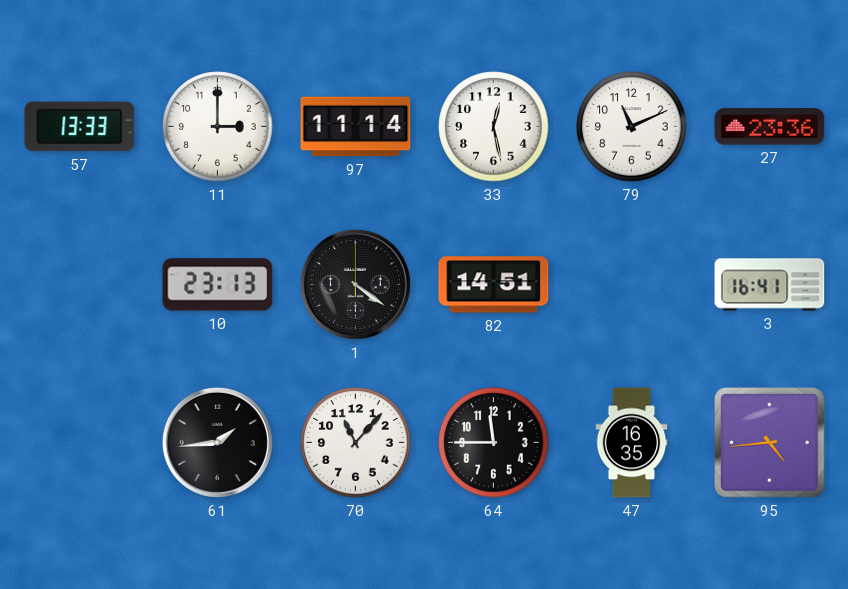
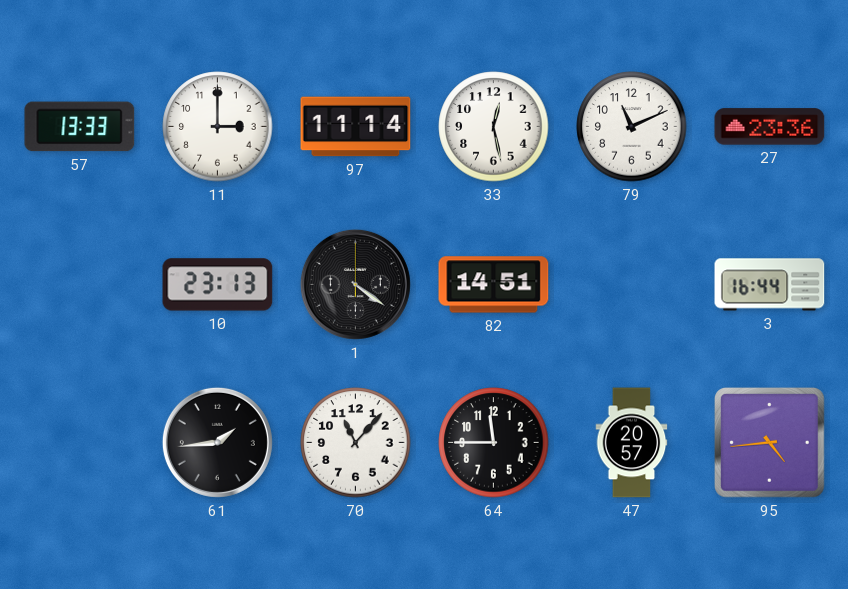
3: 16:41 -> 16:44
47: 16:35 -> 20:57
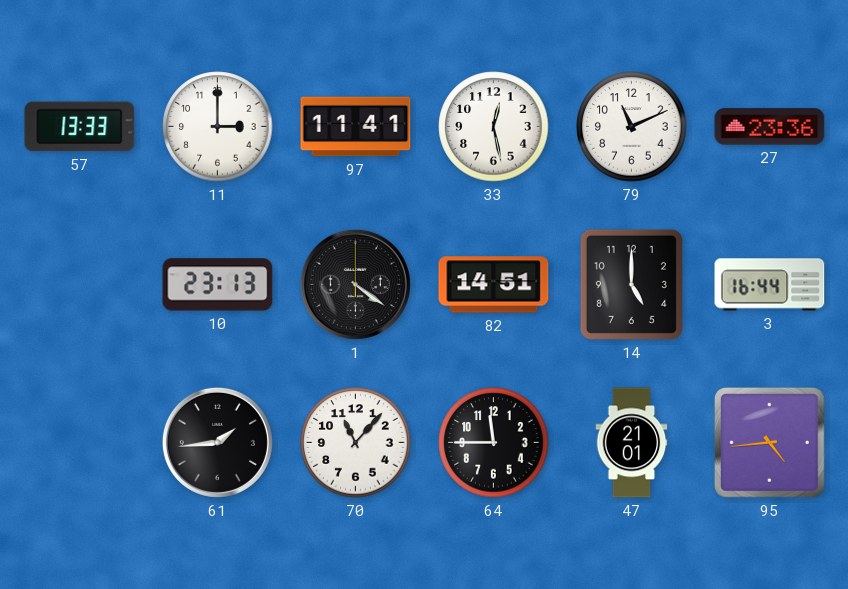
97: 11:14 -> 11:41
14: none -> 5:00
47: 20:57 -> 21:01
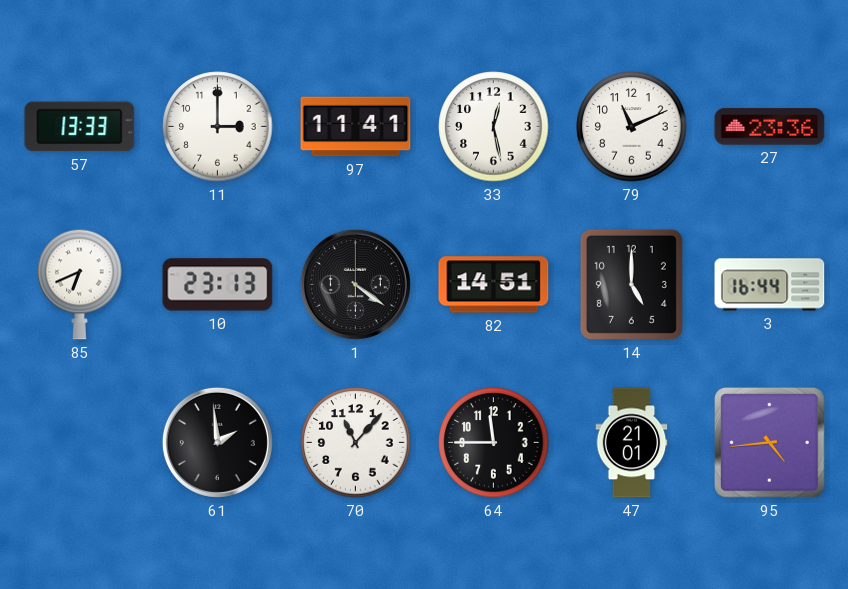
85: none -> 6:41
61: 1:44 -> 1:59
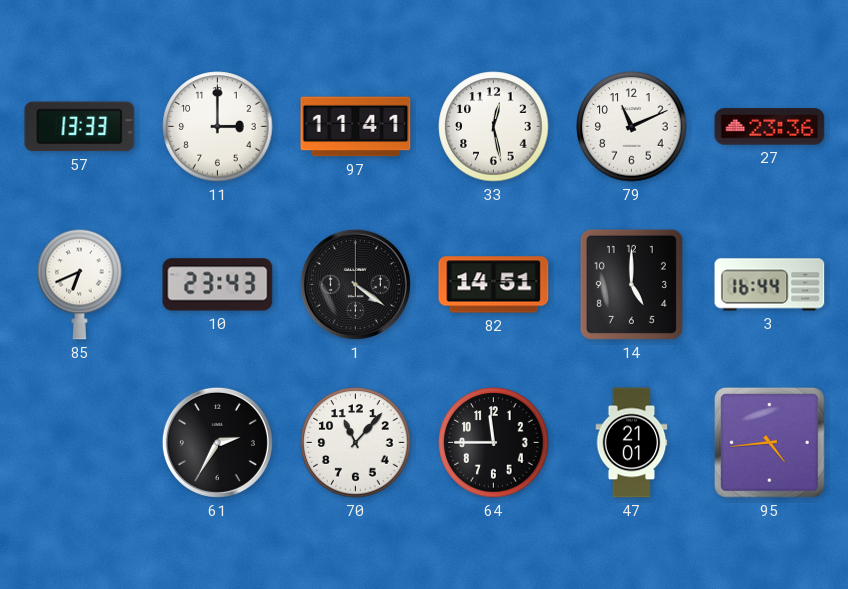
10: 23:13 -> 23:43
61: 1:59 -> 2:35
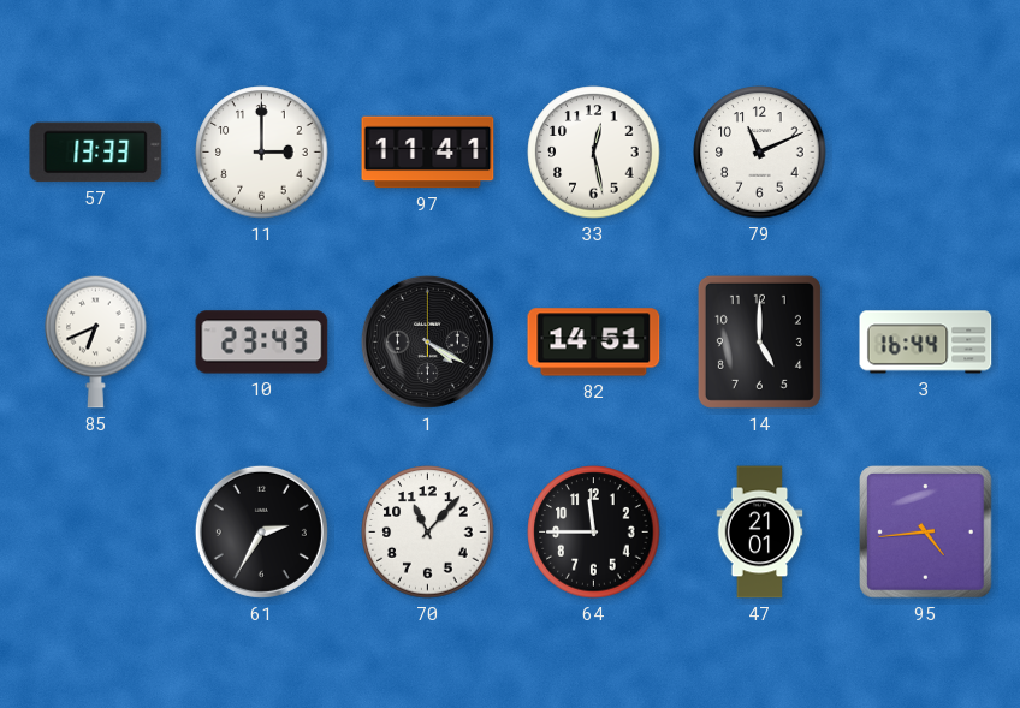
27: 23:36 -> none
1: 4:21 -> 4:20
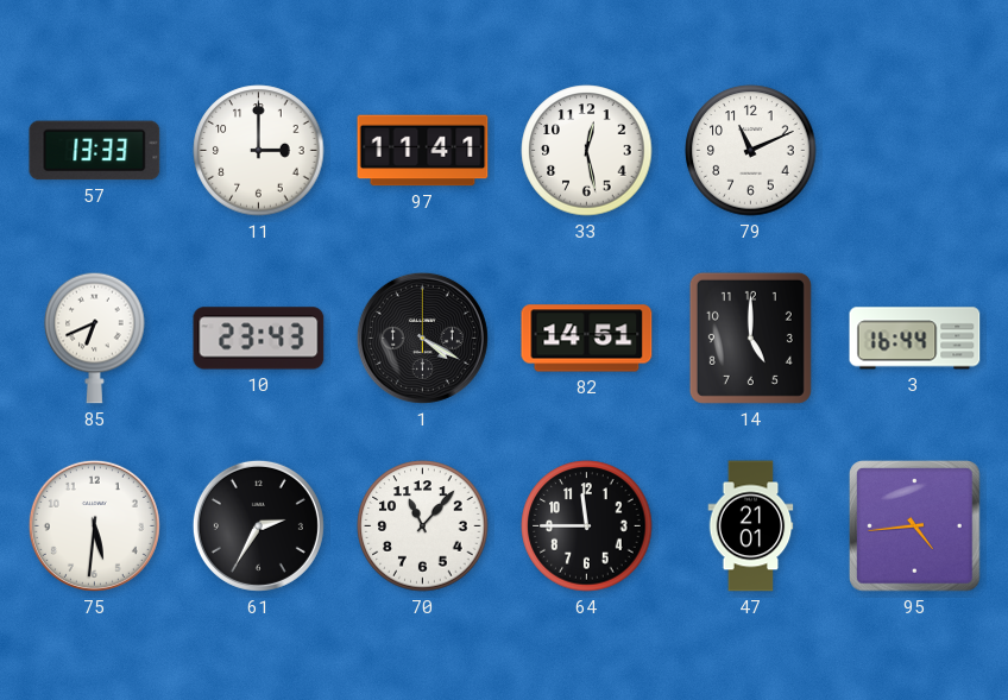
75: none -> 5:31
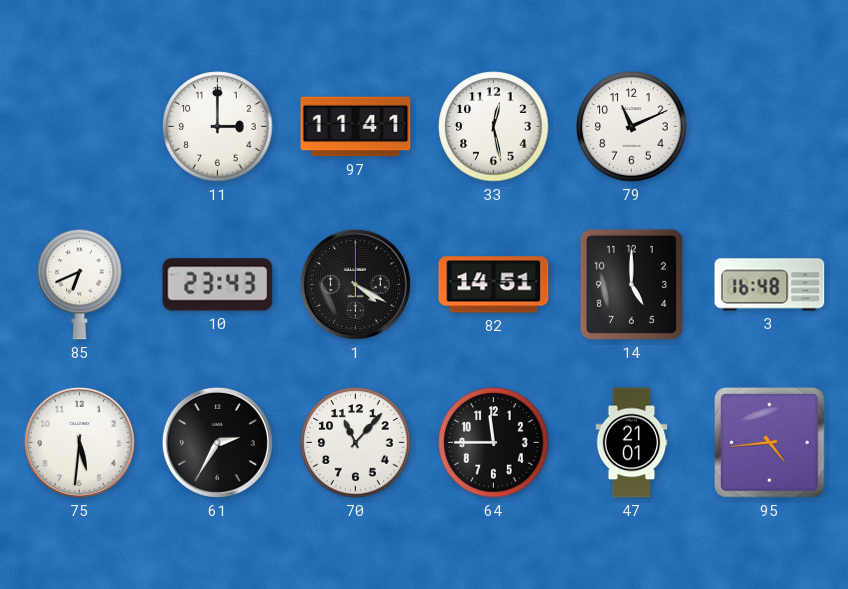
57: 13:33 -> none
3: 16:44 -> 16:48
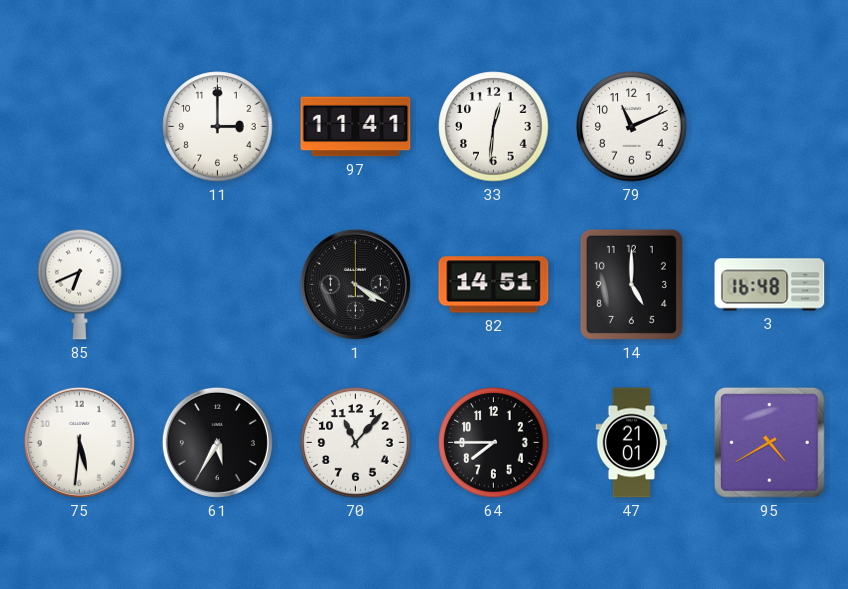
33: 12:28 -> 12:31
10: 23:43 -> none
61: 2:35 -> 5:35
64: 11:45 -> 7:45
95: 4:44 -> 4:40
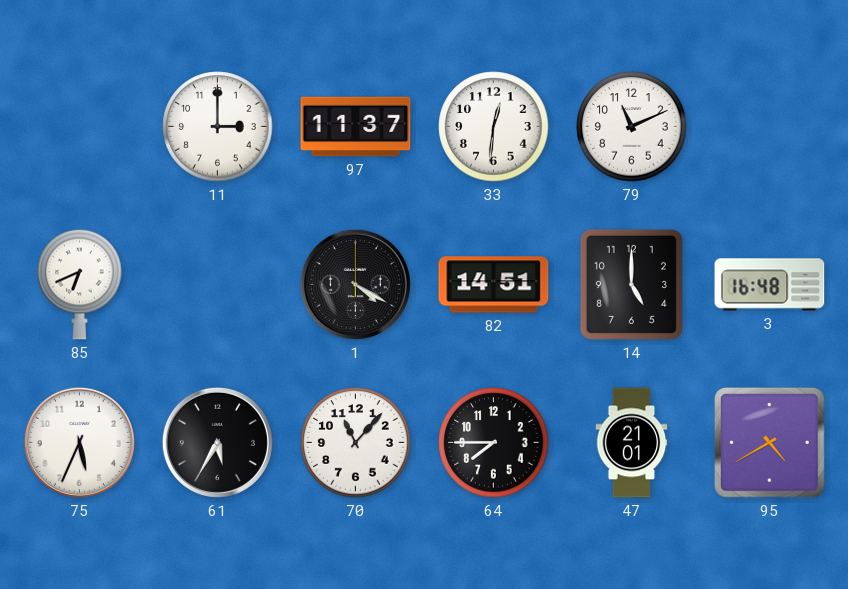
97: 11:41 -> 11:37
75: 5:31 -> 5:34
